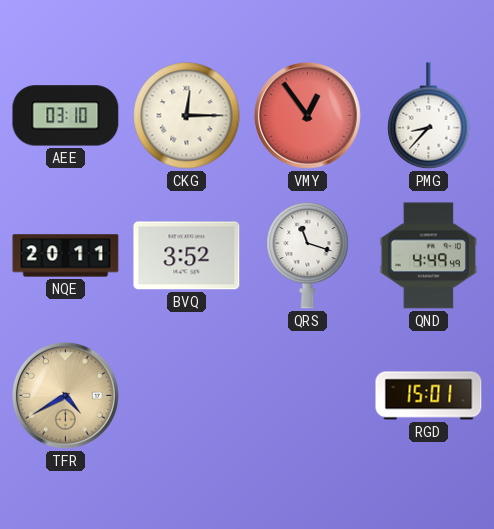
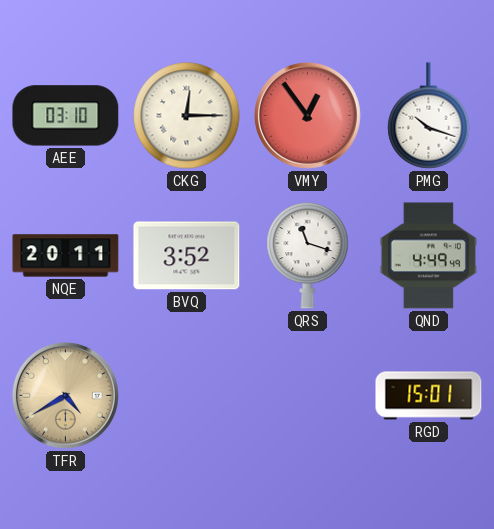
PMG: 8:37 -> 10:18
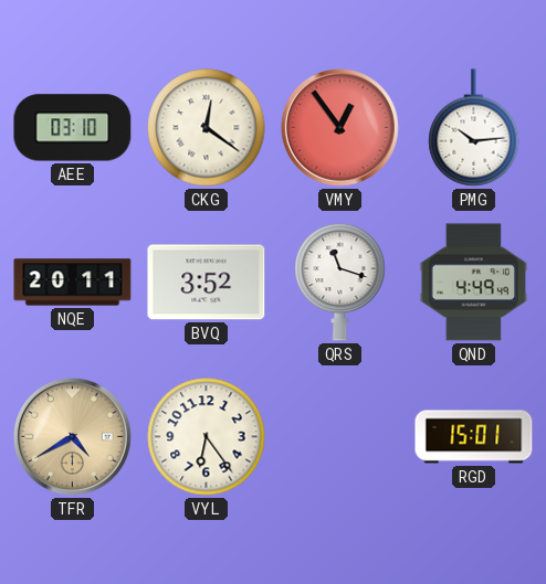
CKG: 12:15 -> 12:21
PMG: 10:18 -> 10:14
VYL: none -> 6:24
